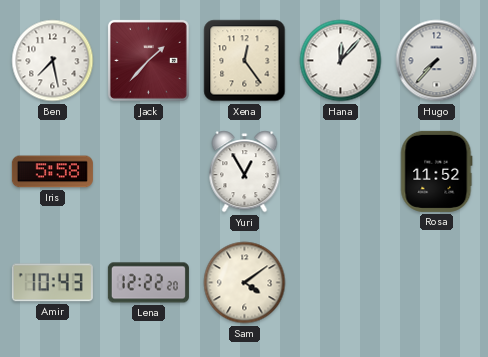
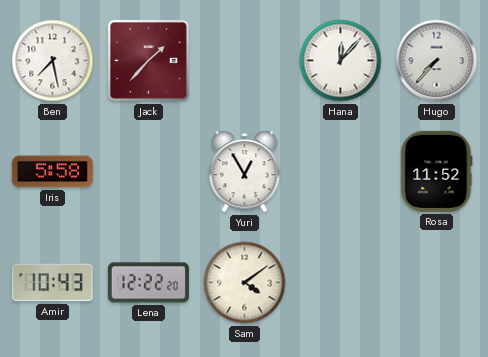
Xena: 12:24 -> none
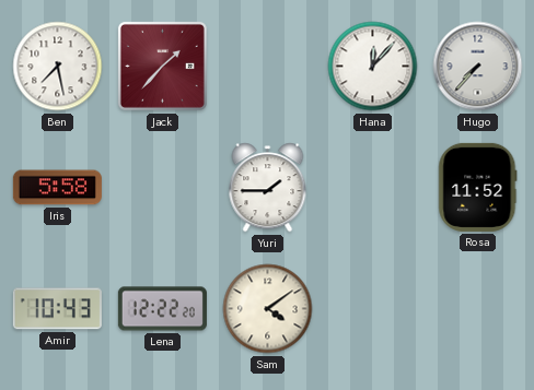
Yuri: 12:55 -> 1:45
